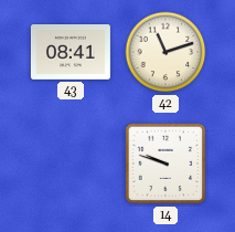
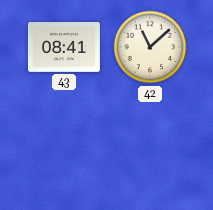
42: 11:12 -> 11:08
14: 9:48 -> none
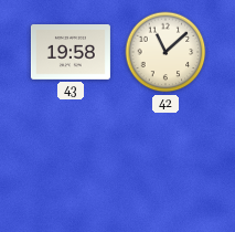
43: 08:41 -> 19:58
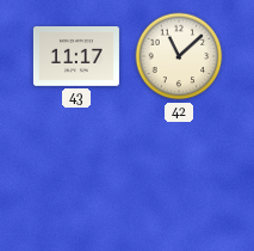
43: 19:58 -> 11:17
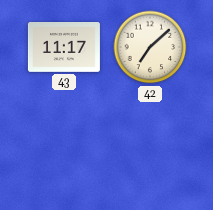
42: 11:08 -> 7:08
